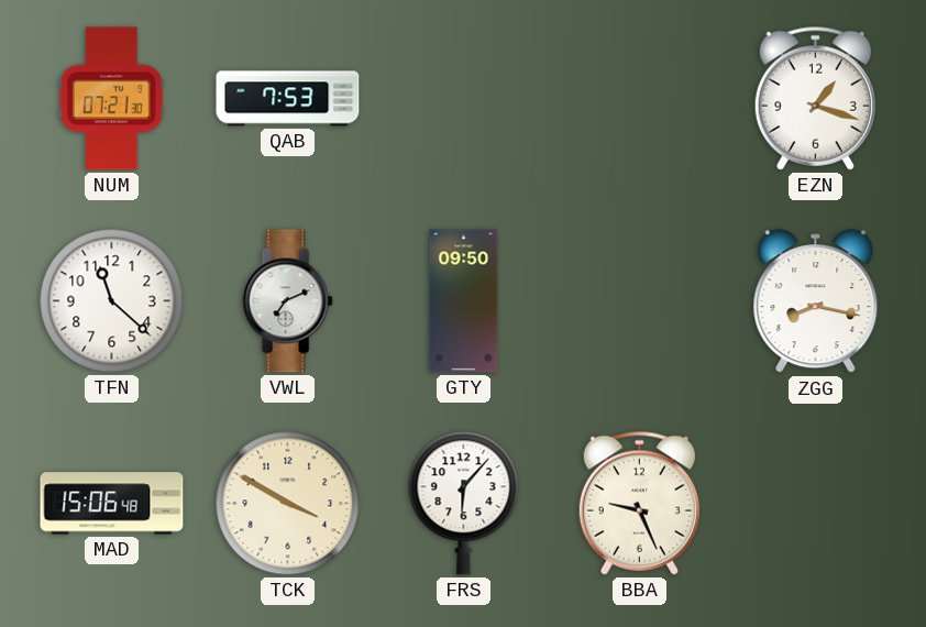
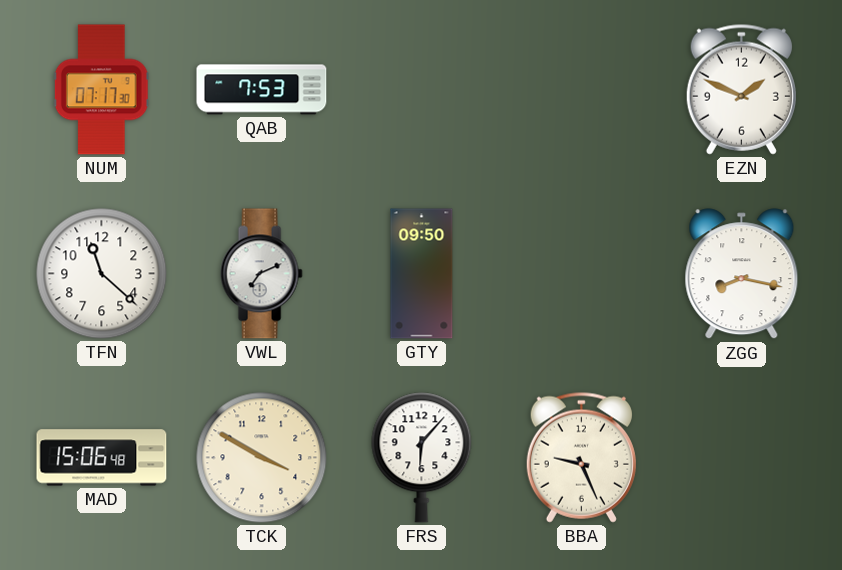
NUM: 07:21 -> 07:17
EZN: 1:18 -> 1:49
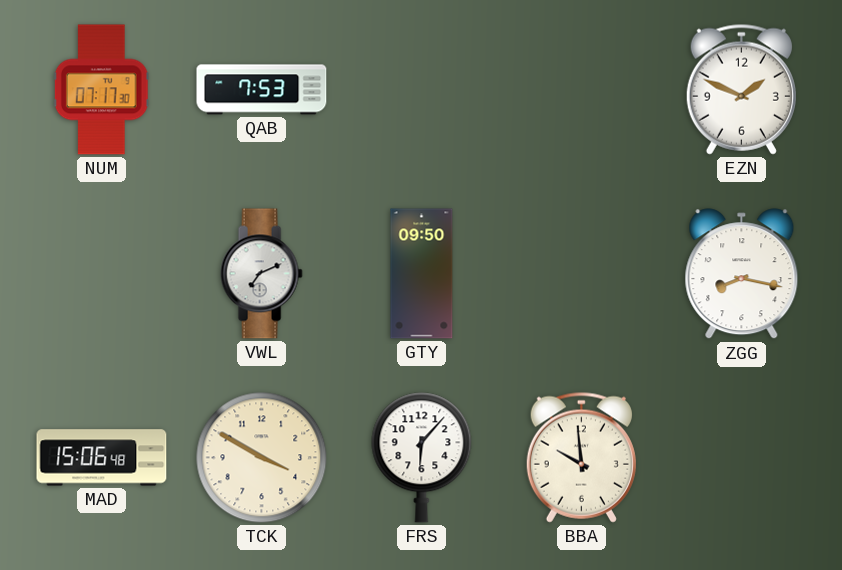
TFN: 11:22 -> none
BBA: 9:26 -> 9:59
